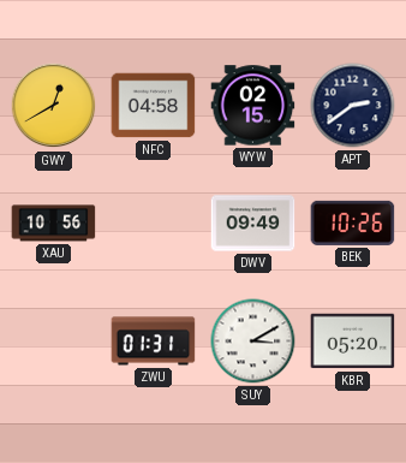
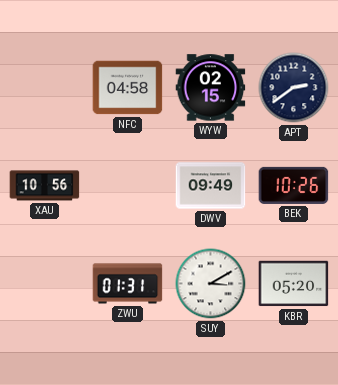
GWY: 12:40 -> none
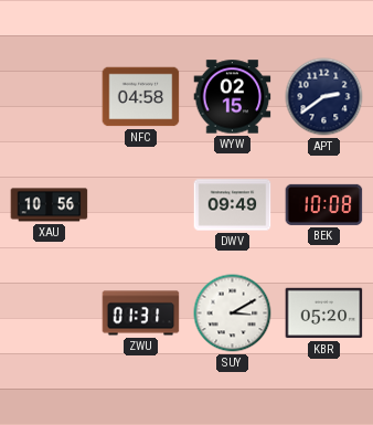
BEK: 10:26 -> 10:08
